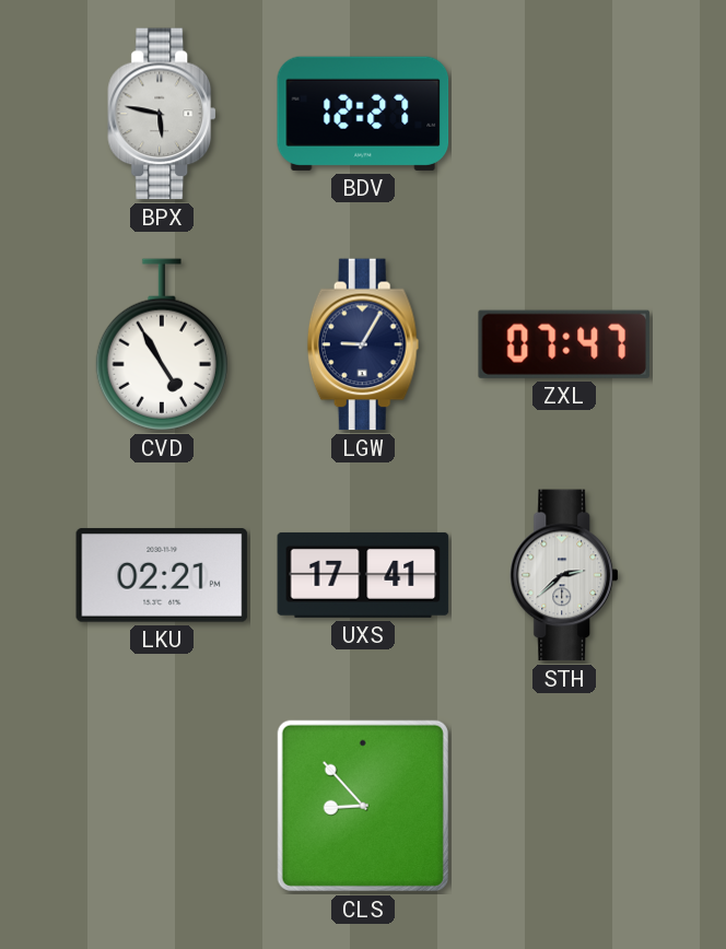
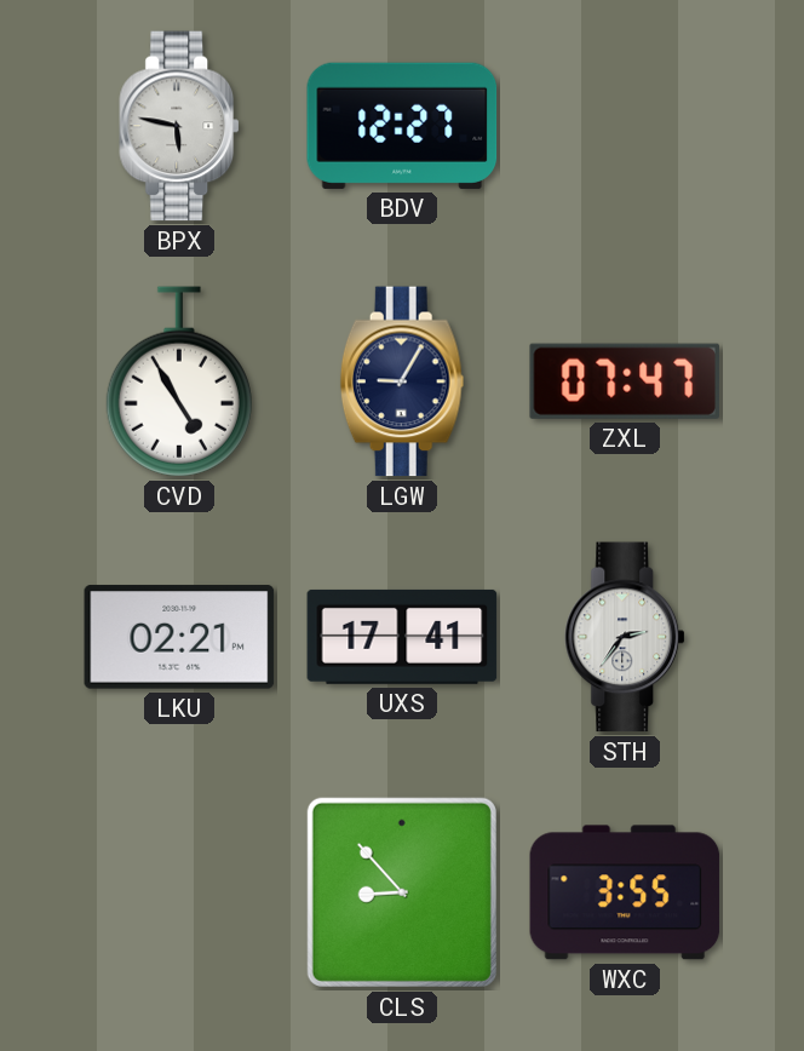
STH: 2:38 -> 2:36
WXC: none -> 3:55
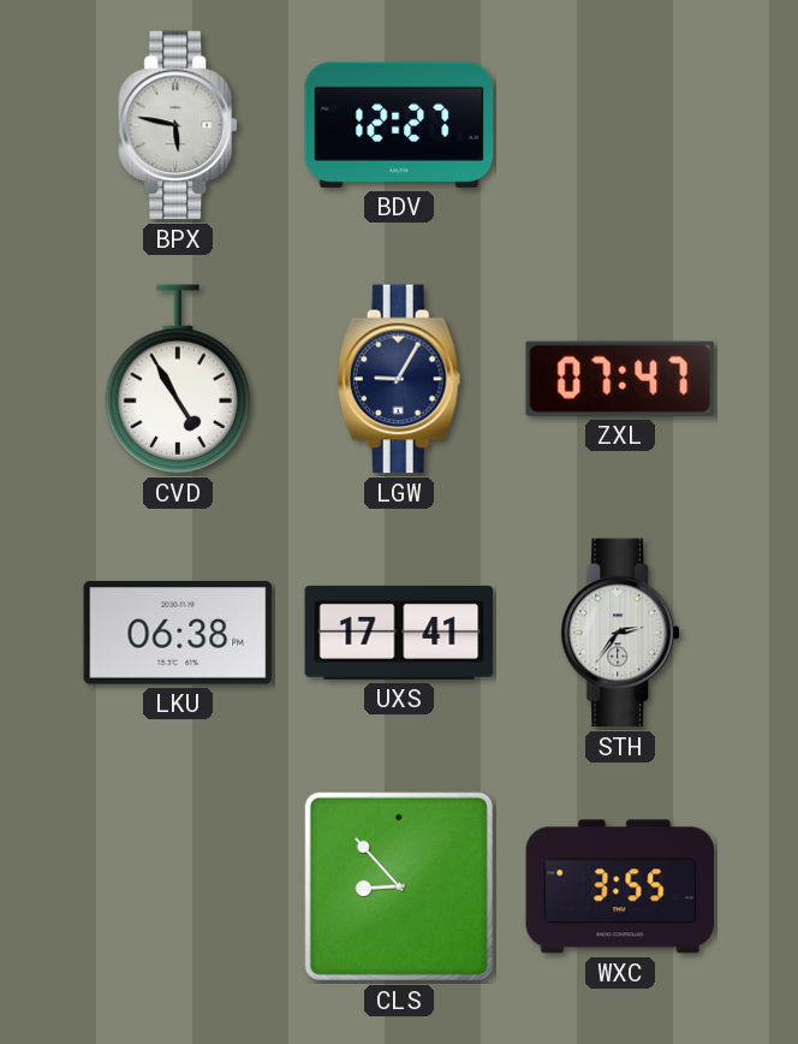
LKU: 02:21 -> 06:38
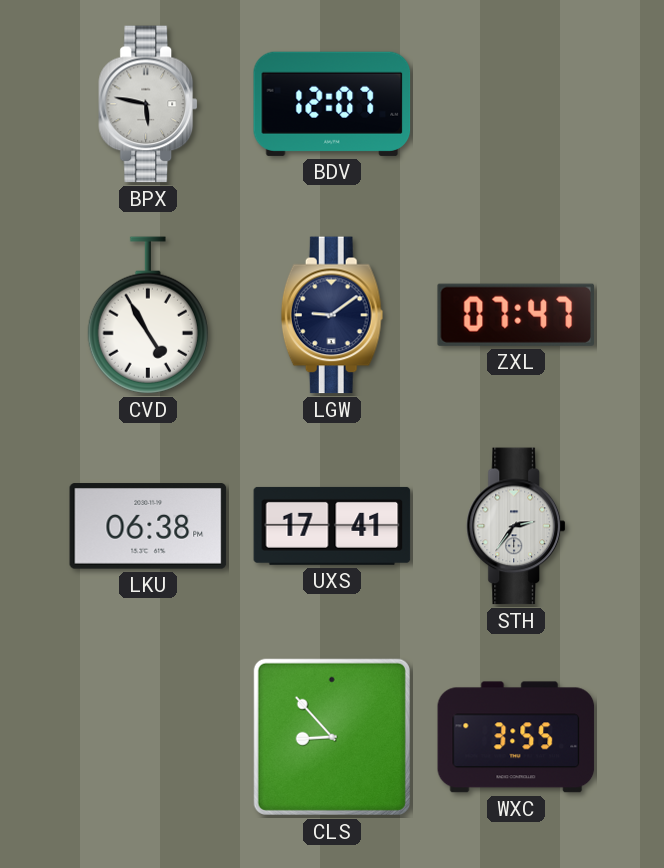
BDV: 12:27 -> 12:07
LGW: 9:05 -> 9:09
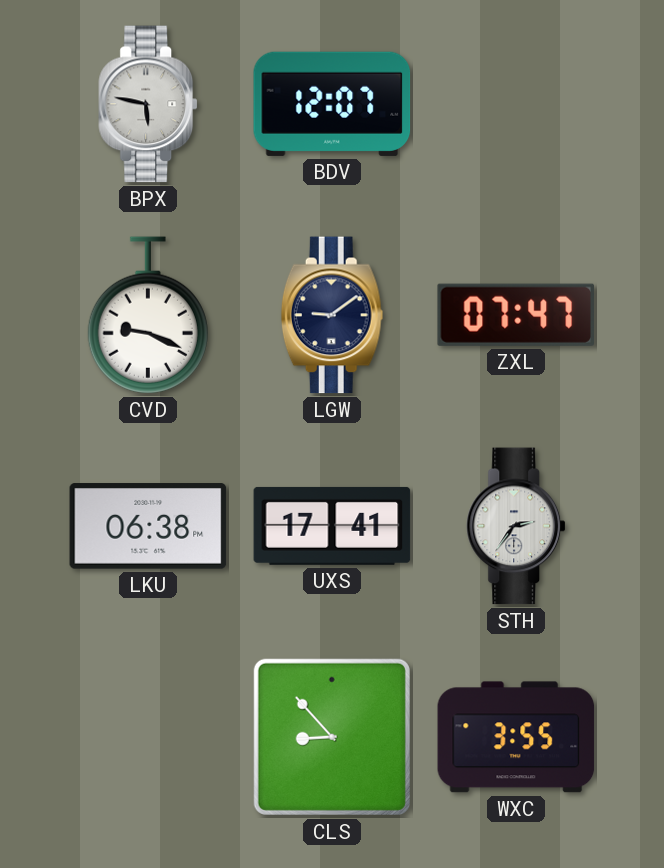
CVD: 4:55 -> 9:19
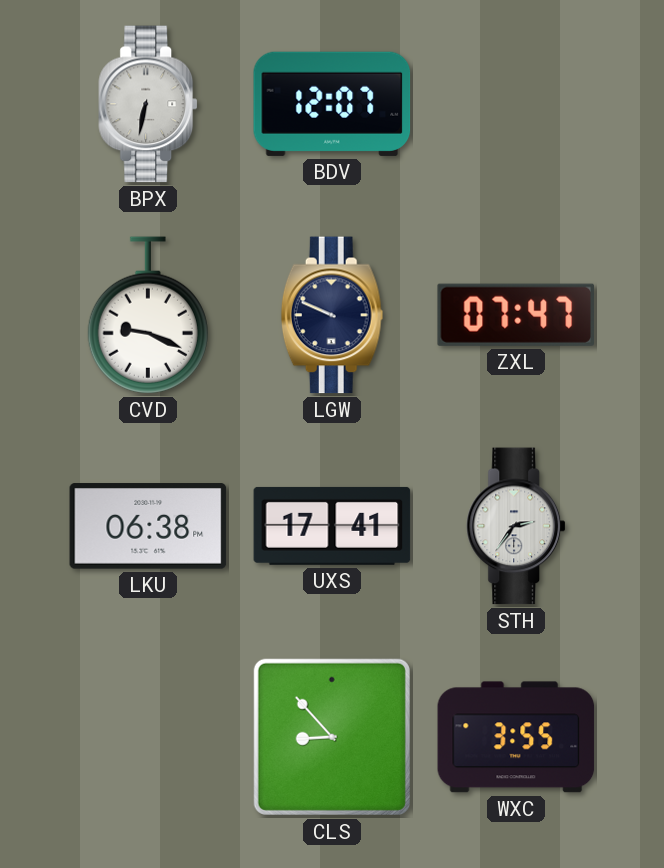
BPX: 5:47 -> 6:32
LGW: 9:09 -> 9:49
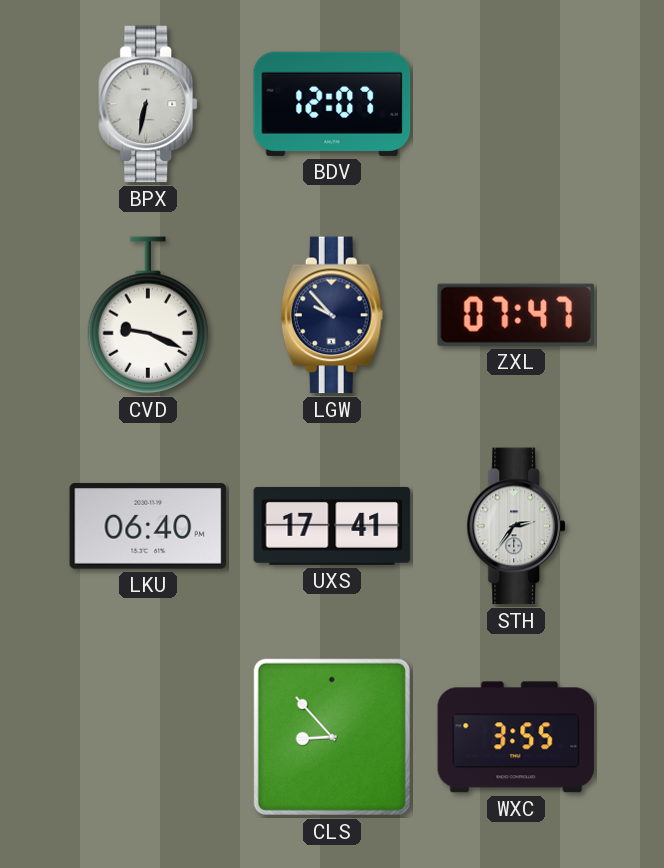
LGW: 9:49 -> 9:53
LKU: 06:38 -> 06:40
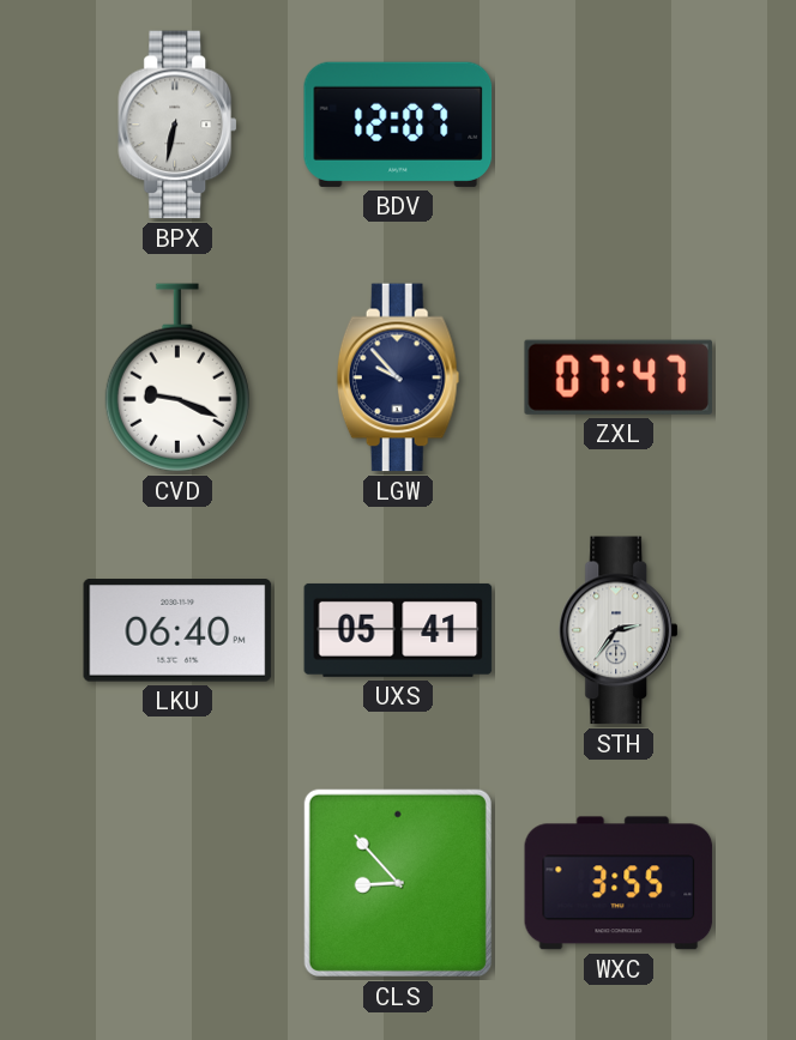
UXS: 17:41 -> 05:41
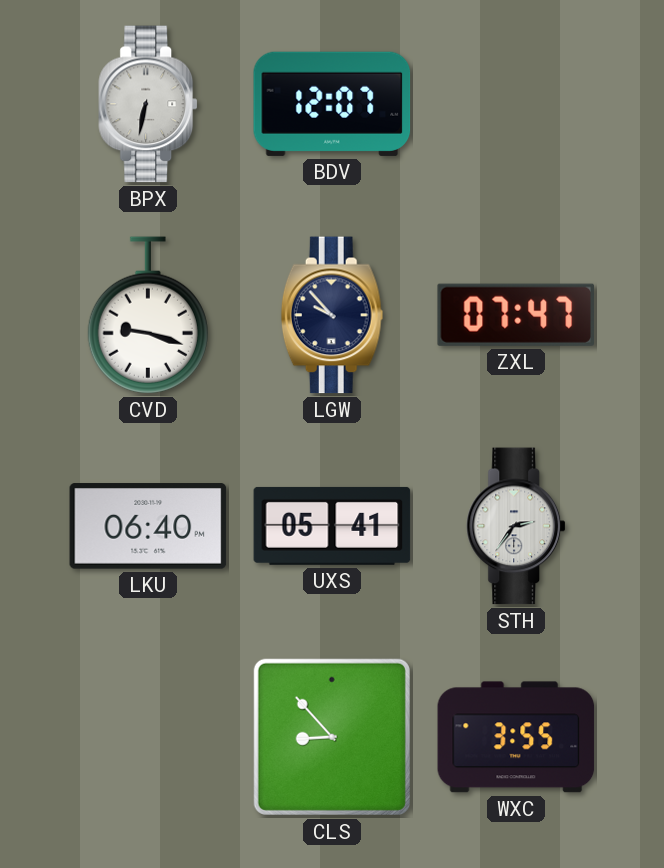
CVD: 9:19 -> 9:18
